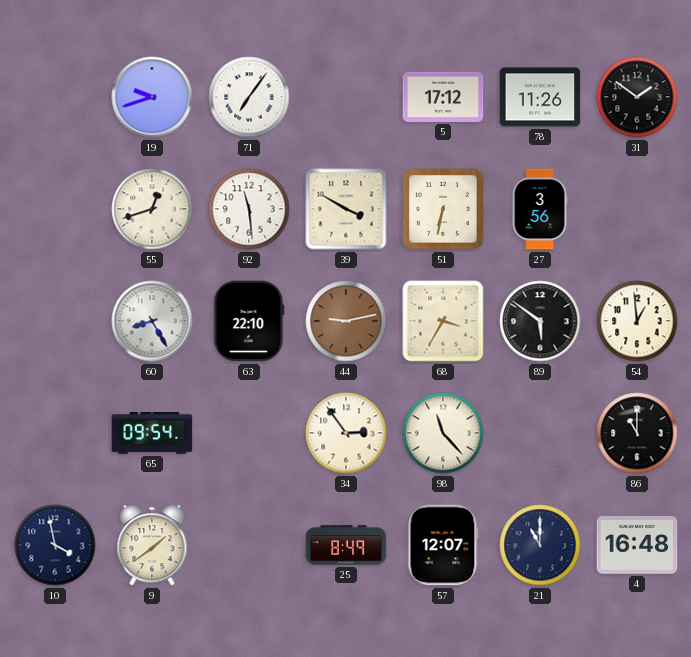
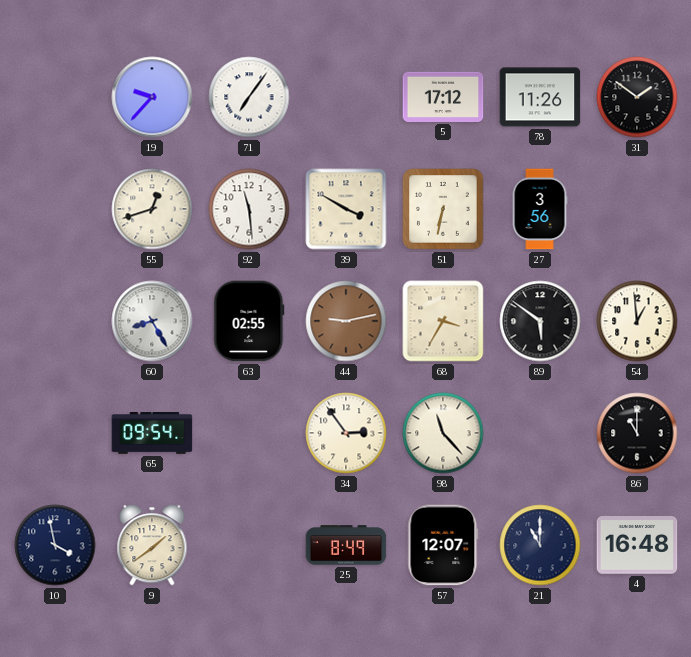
19: 9:42 -> 9:37
63: 22:10 -> 02:55
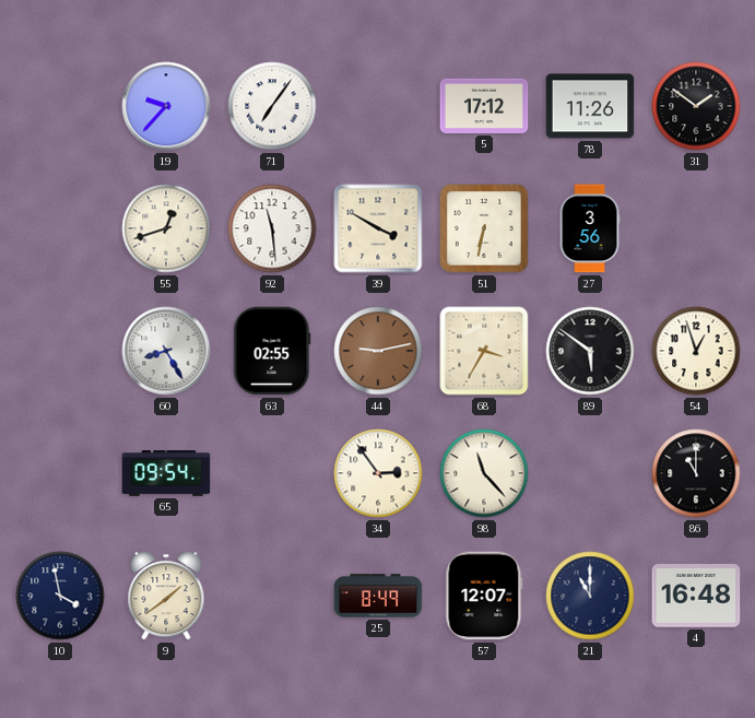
54: 12:59 -> 12:57
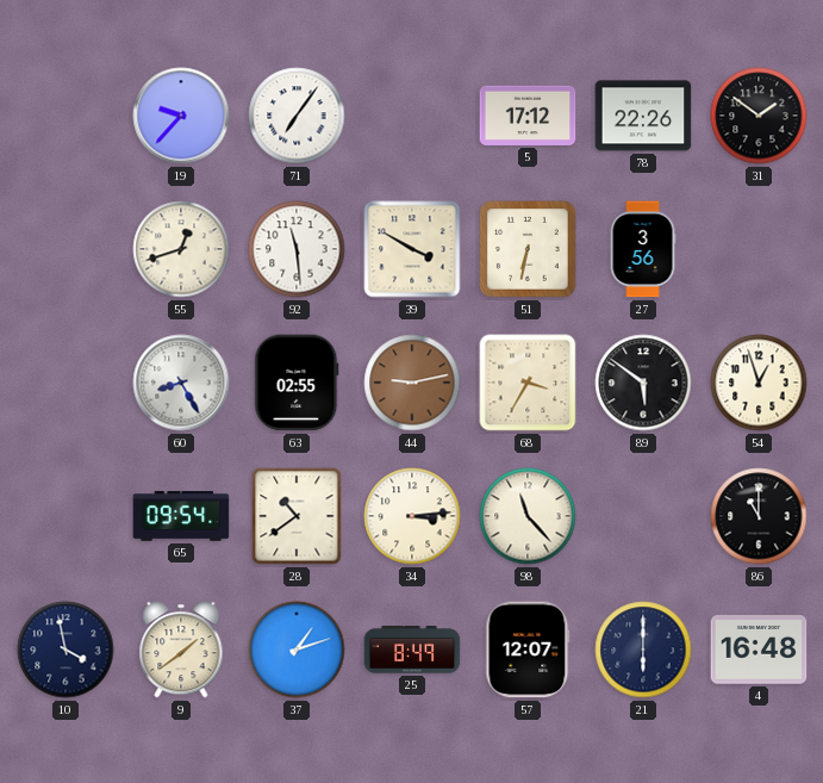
78: 11:26 -> 22:26
28: none -> 10:39
34: 2:54 -> 3:14
37: none -> 1:12
21: 11:00 -> 6:00
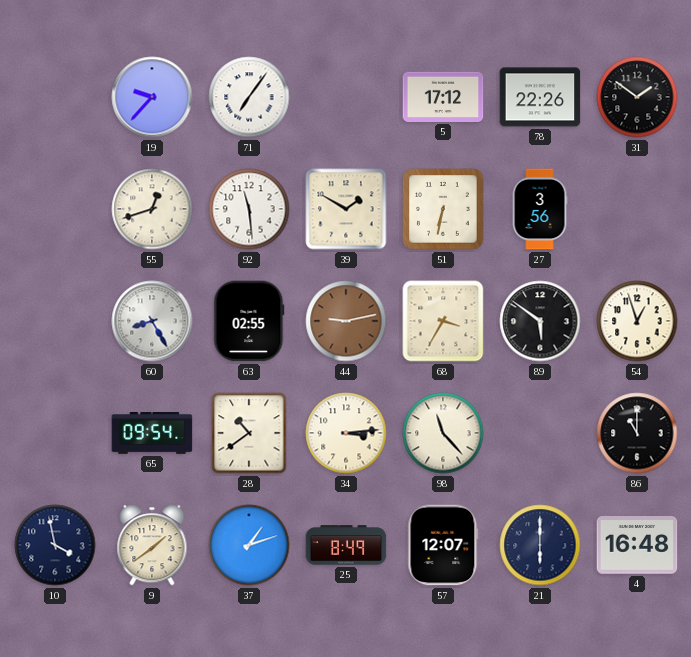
39: 3:50 -> 1:50
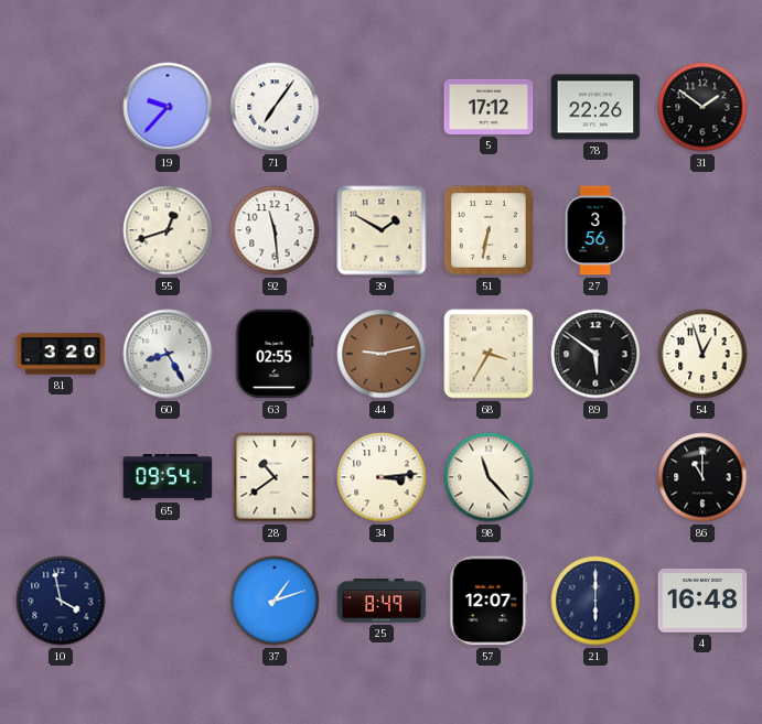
81: none -> 3:20
9: 1:39 -> none
